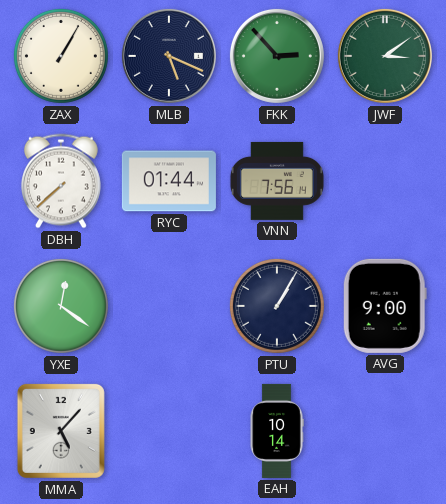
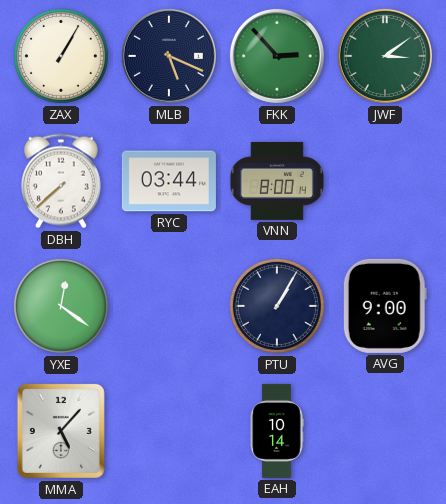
RYC: 01:44 -> 03:44
VNN: 7:56 -> 8:00
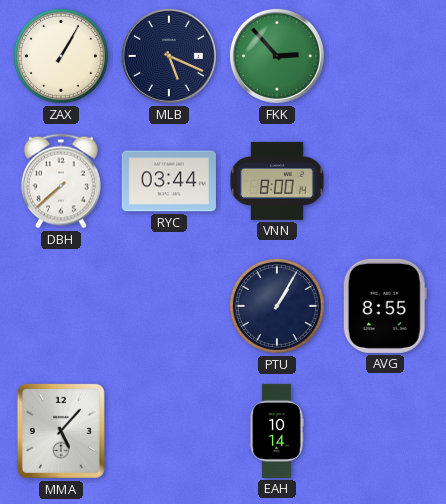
JWF: 3:09 -> none
YXE: 12:21 -> none
AVG: 9:00 -> 8:55
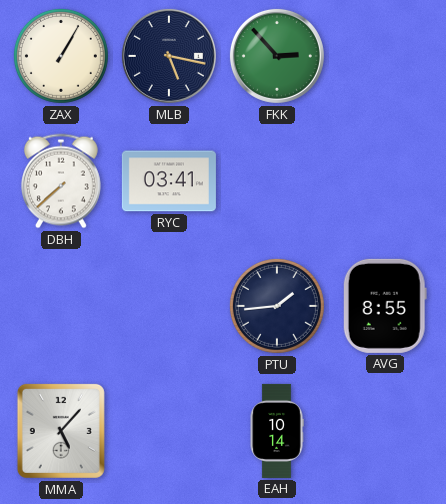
MLB: 5:19 -> 5:17
RYC: 03:44 -> 03:41
VNN: 8:00 -> none
PTU: 1:05 -> 1:44
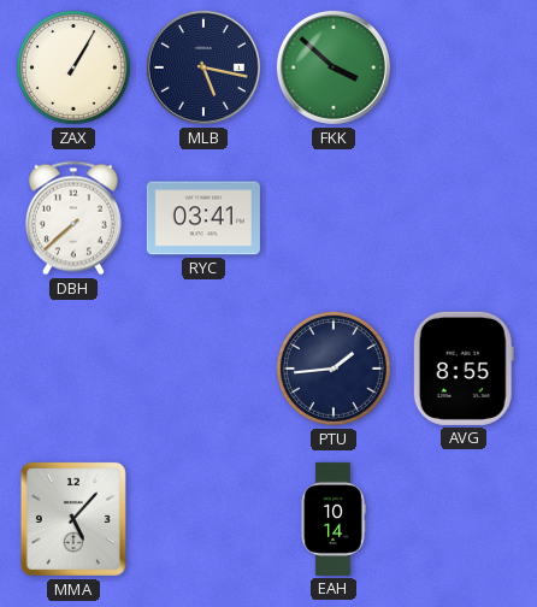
FKK: 2:53 -> 3:52
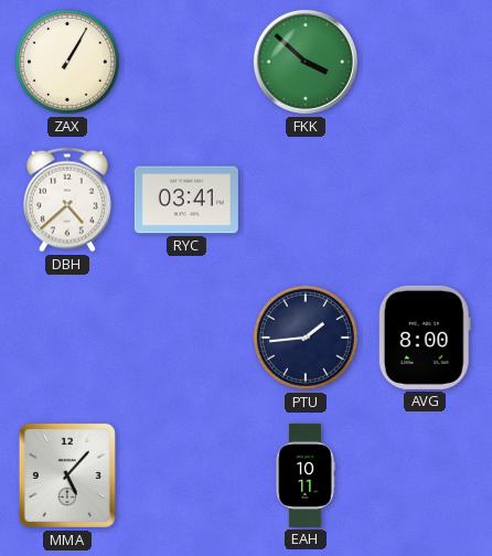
MLB: 5:17 -> none
DBH: 7:38 -> 4:38
AVG: 8:55 -> 8:00
EAH: 10:14 -> 10:11
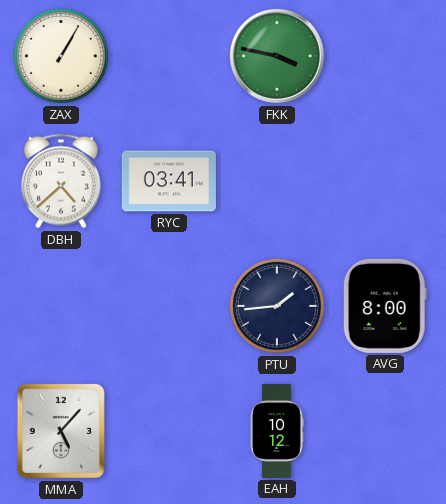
FKK: 3:52 -> 3:47
EAH: 10:11 -> 10:12
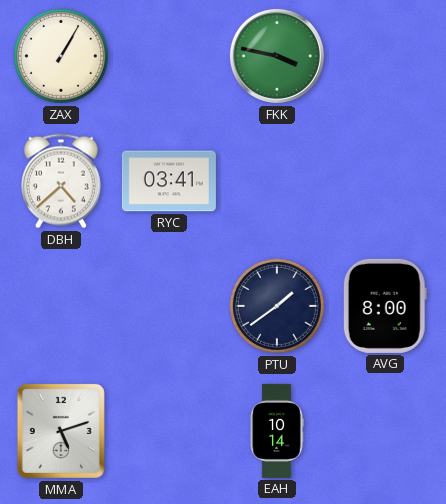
PTU: 1:44 -> 1:39
MMA: 5:07 -> 5:12
EAH: 10:12 -> 10:14
